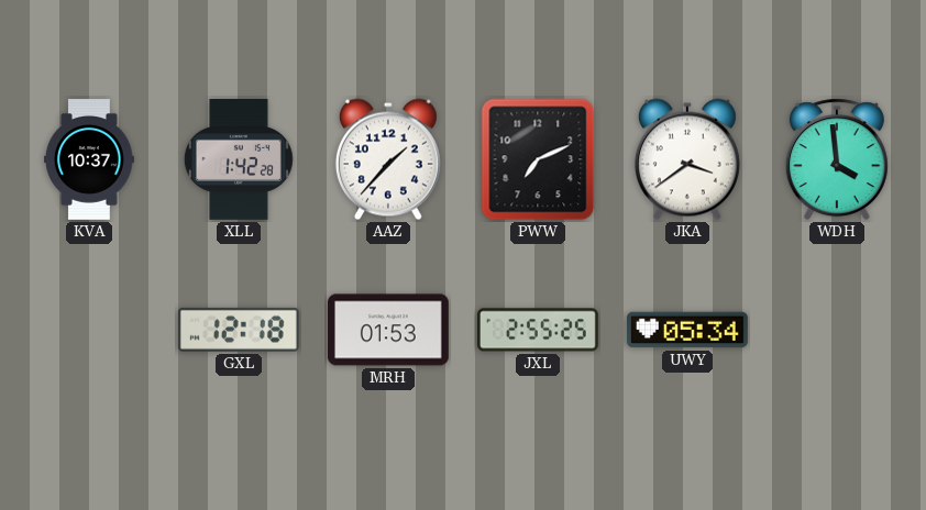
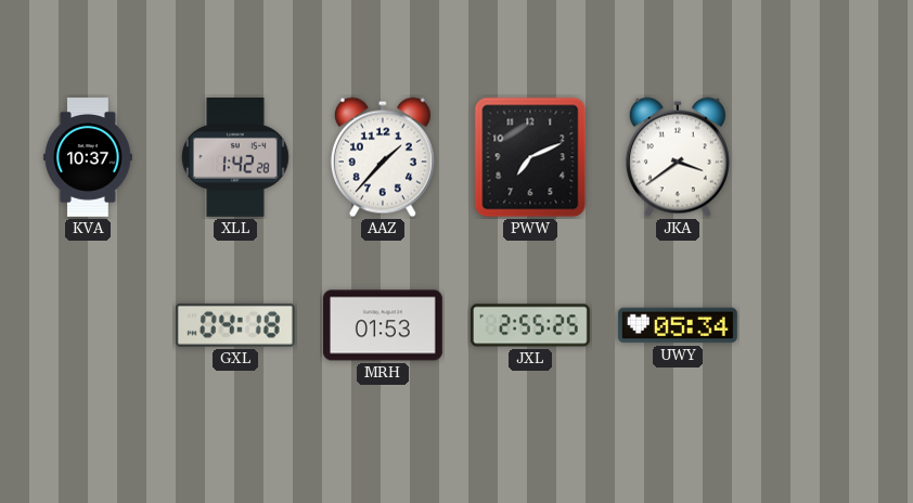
WDH: 3:59 -> none
GXL: 12:18 -> 04:18
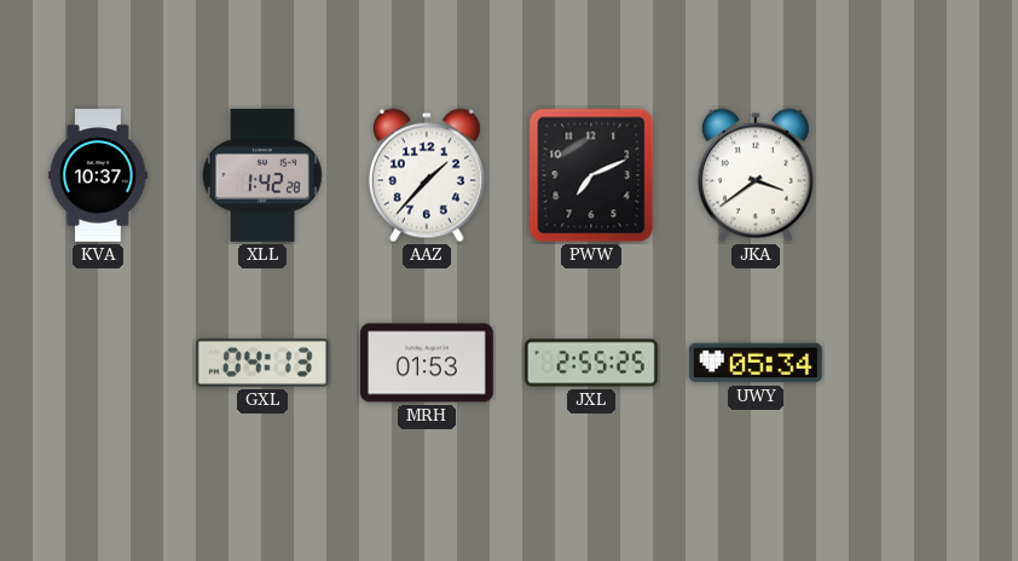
GXL: 04:18 -> 04:13
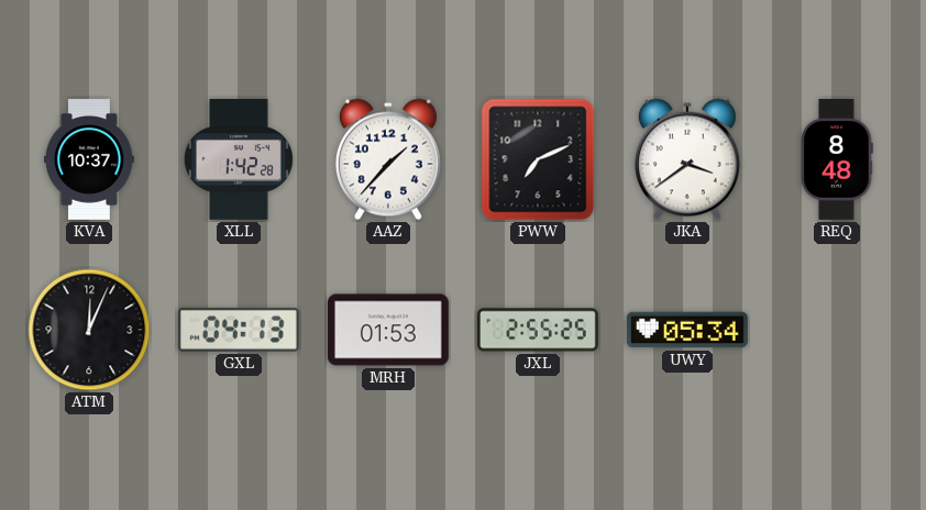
REQ: none -> 8:48
ATM: none -> 12:04
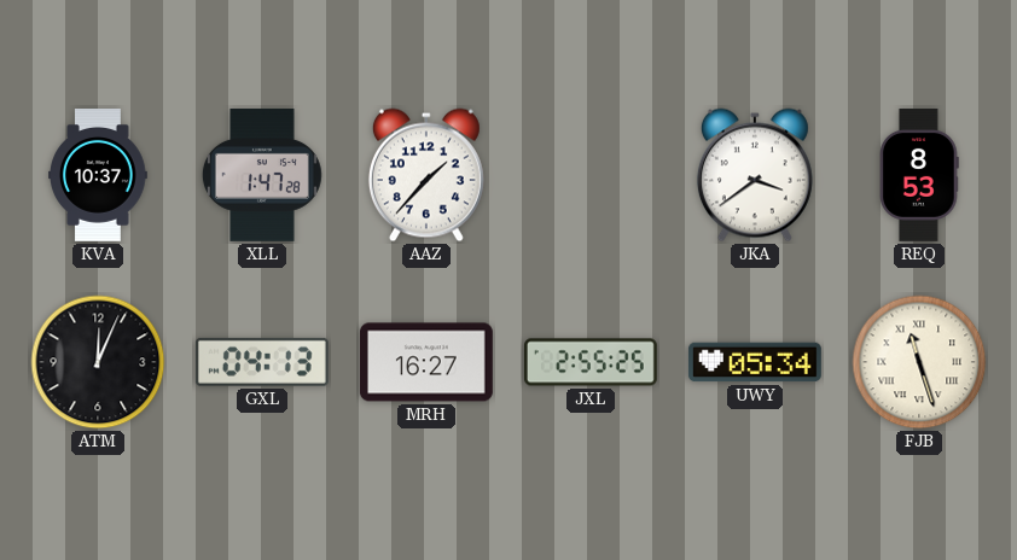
XLL: 1:42 -> 1:47
PWW: 7:11 -> none
REQ: 8:48 -> 8:53
MRH: 01:53 -> 16:27
FJB: none -> 11:27
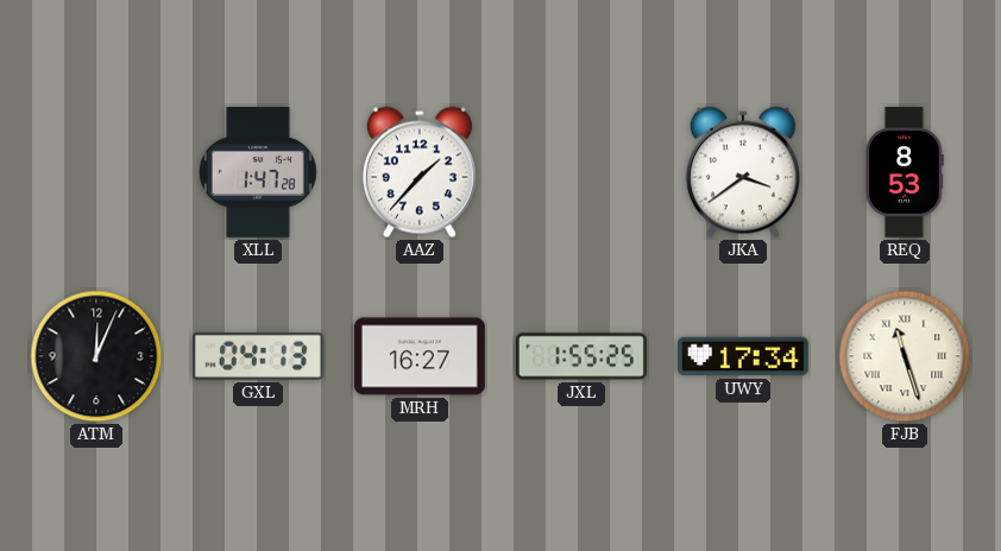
KVA: 10:37 -> none
JXL: 2:55 -> 1:55
UWY: 05:34 -> 17:34
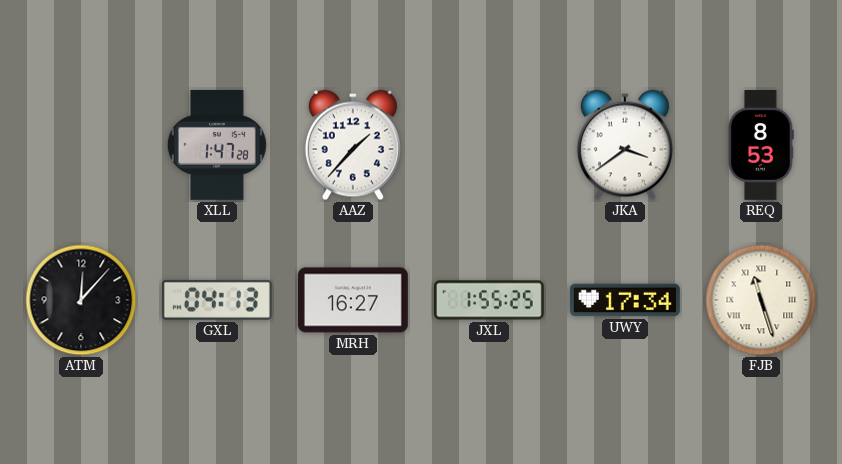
ATM: 12:04 -> 12:07
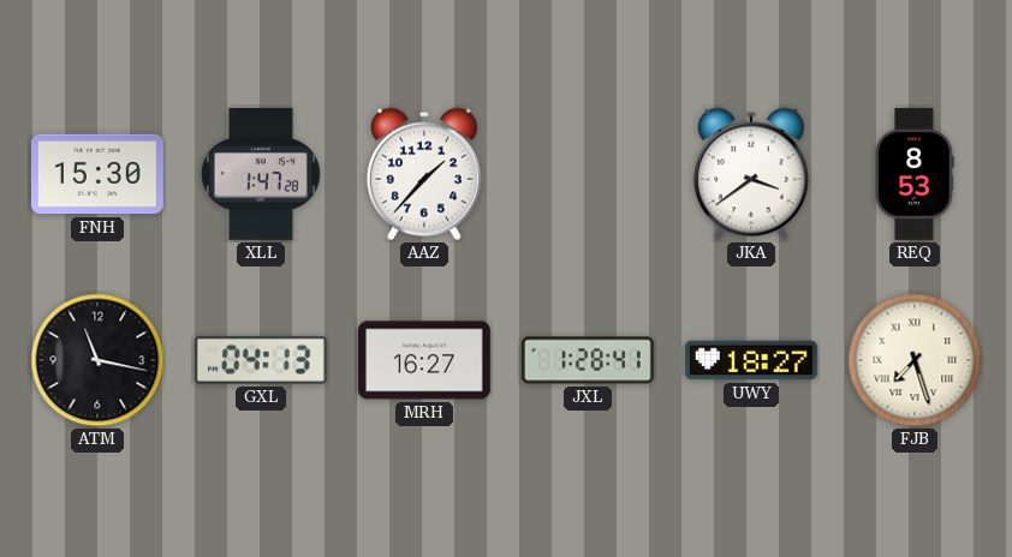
FNH: none -> 15:30
ATM: 12:07 -> 11:17
JXL: 1:55 -> 1:28
UWY: 17:34 -> 18:27
FJB: 11:27 -> 7:27
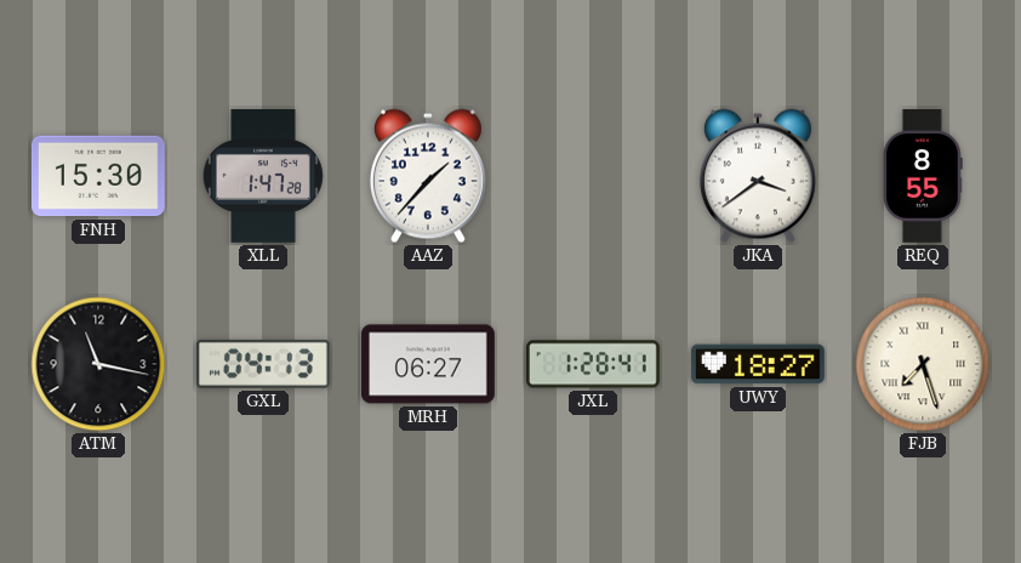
REQ: 8:53 -> 8:55
MRH: 16:27 -> 06:27
